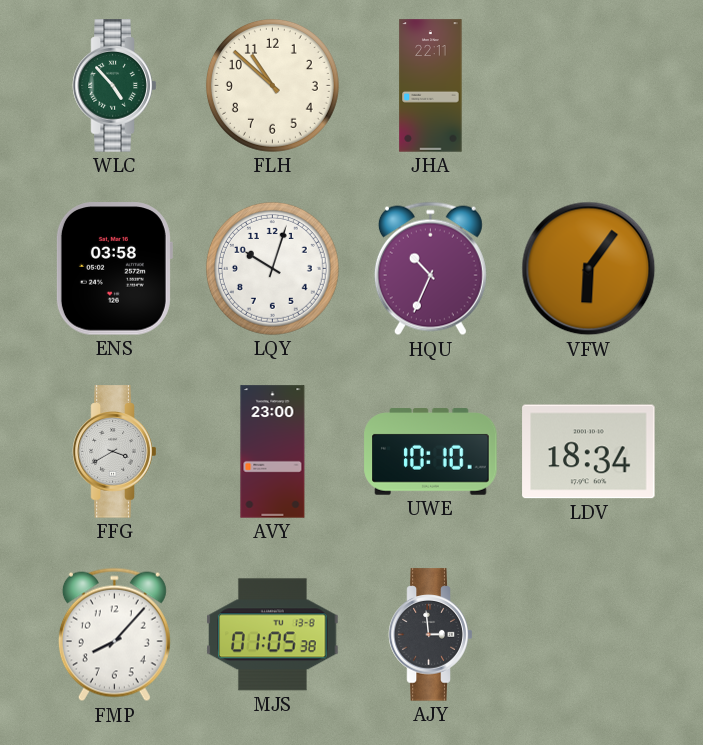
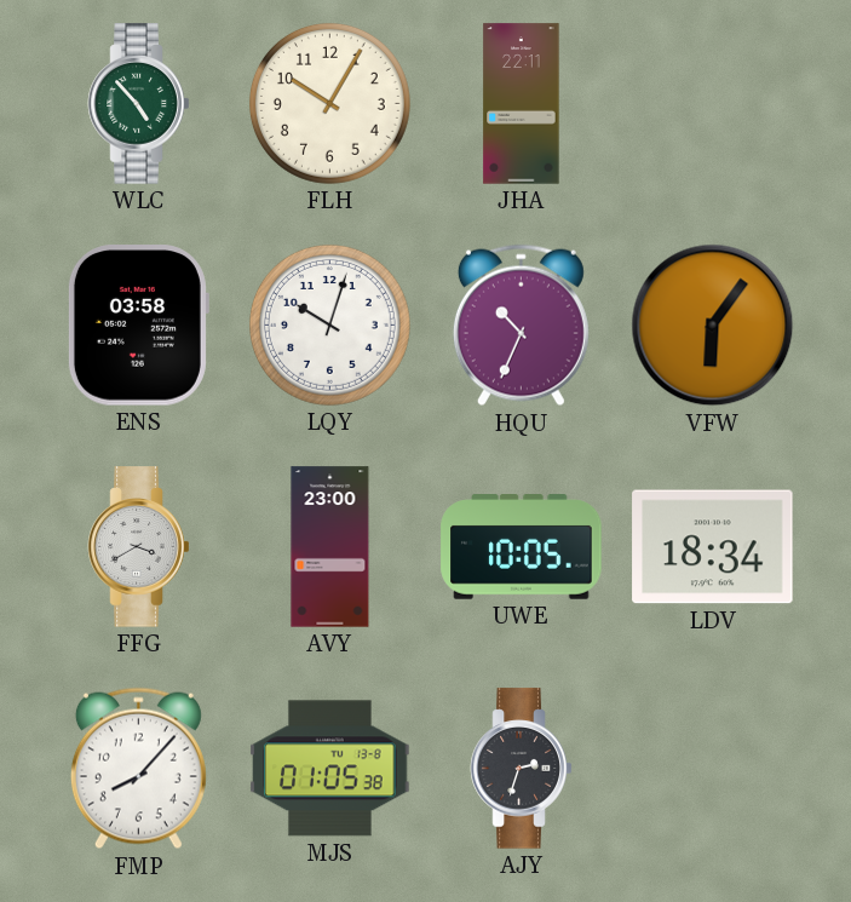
FLH: 10:52 -> 10:05
UWE: 10:10 -> 10:05
AJY: 2:59 -> 2:33
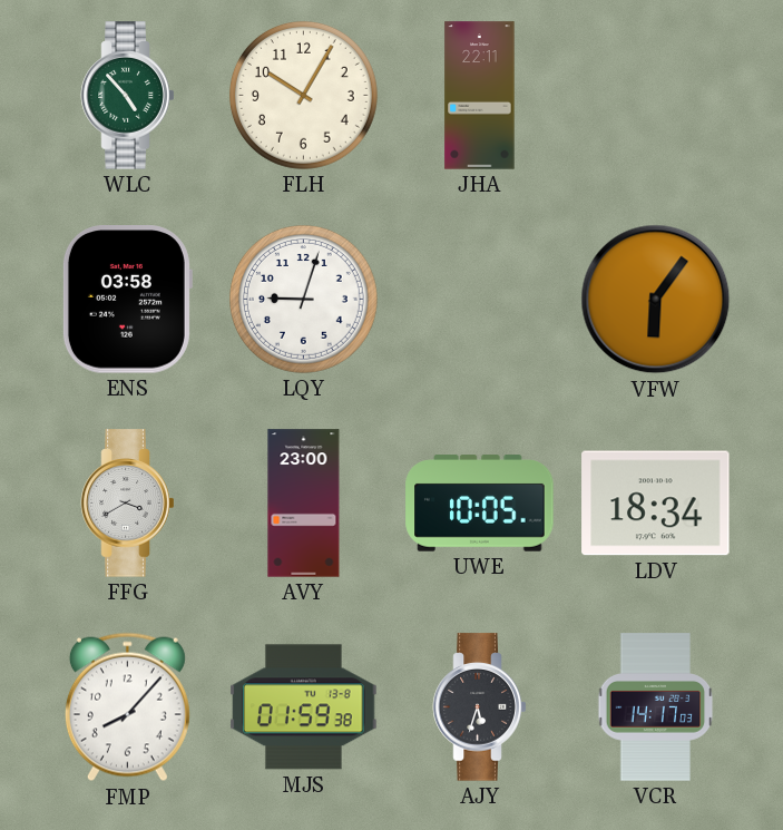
LQY: 10:03 -> 9:03
HQU: 10:34 -> none
MJS: 01:05 -> 01:59
AJY: 2:33 -> 5:33
VCR: none -> 14:17
